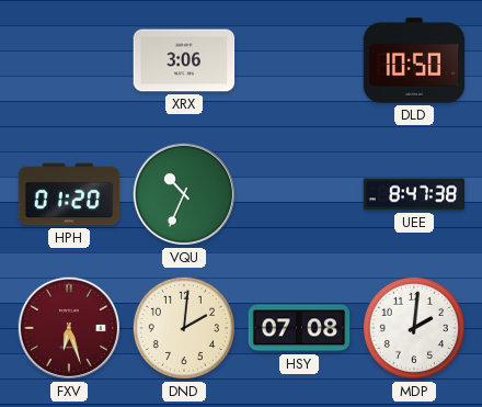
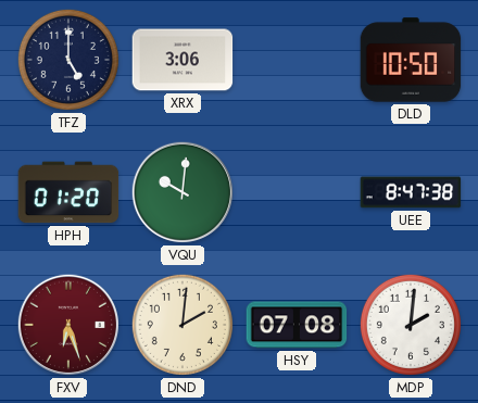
TFZ: none -> 5:00
VQU: 10:34 -> 10:01
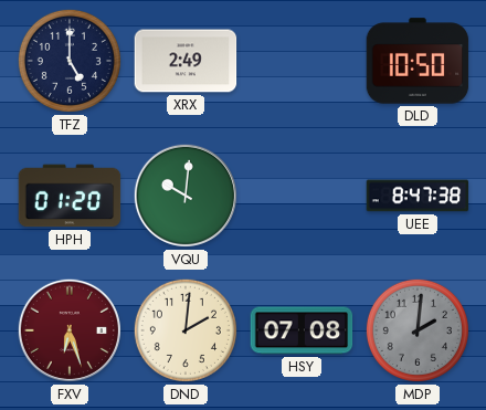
XRX: 3:06 -> 2:49
MDP dial: white -> grey
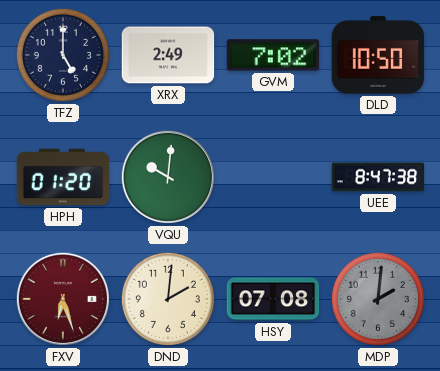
GVM: none -> 7:02
